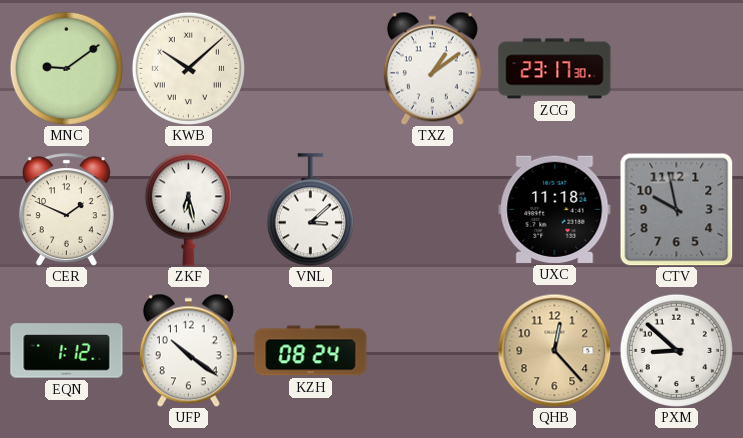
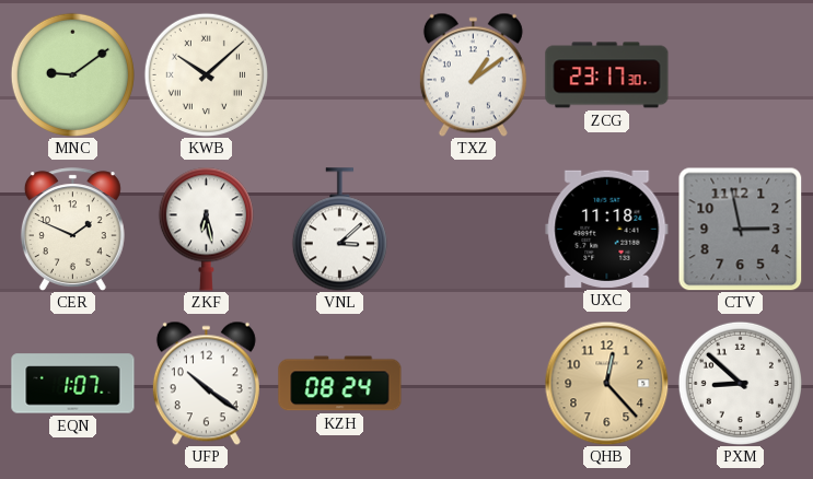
CTV: 9:58 -> 2:58
EQN: 1:12 -> 1:07
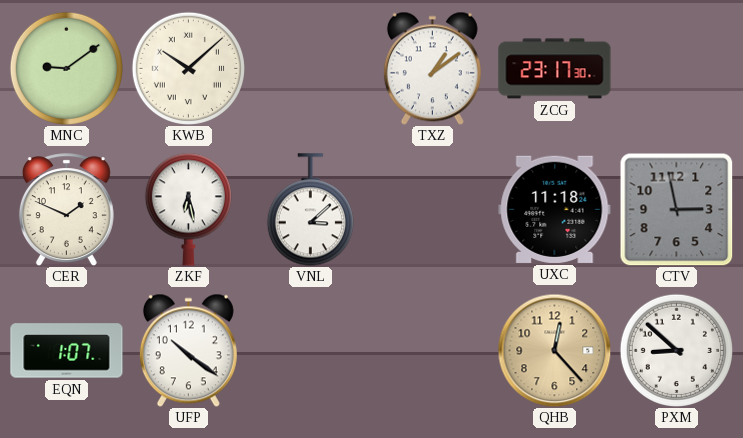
KZH: 08:24 -> none
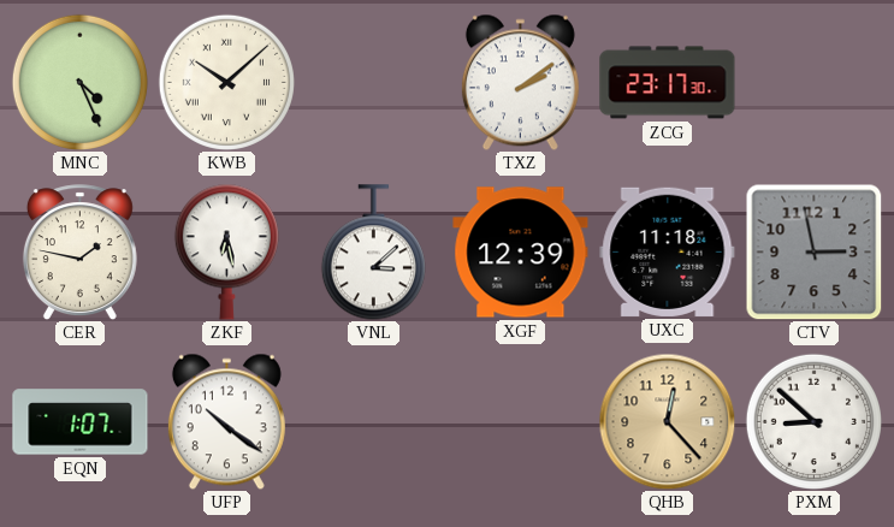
MNC: 9:09 -> 4:26
TXZ: 1:09 -> 2:09
CER: 1:49 -> 1:47
XGF: none -> 12:39
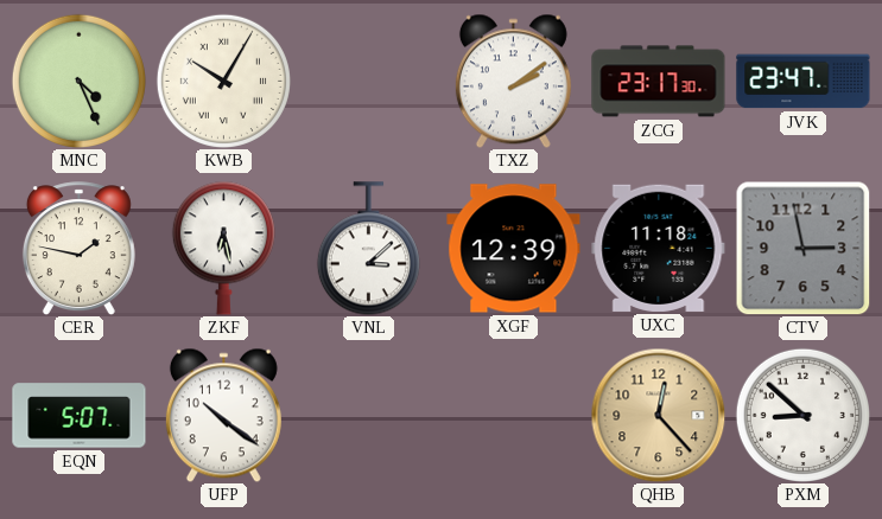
KWB: 10:08 -> 10:05
JVK: none -> 23:47
EQN: 1:07 -> 5:07
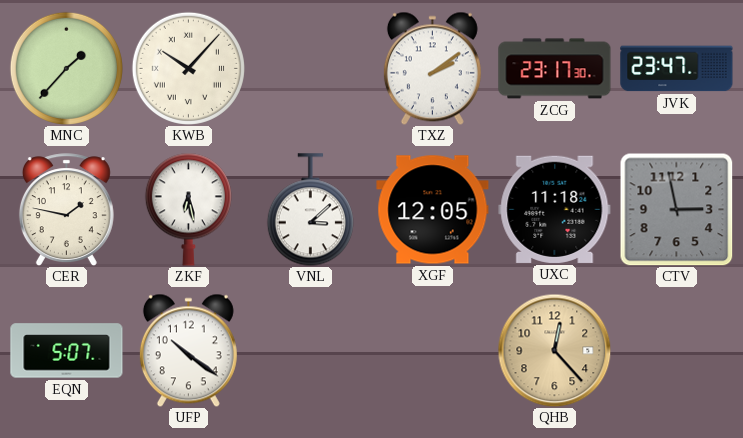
MNC: 4:26 -> 1:37
KWB: 10:05 -> 10:07
XGF: 12:39 -> 12:05
PXM: 8:52 -> none
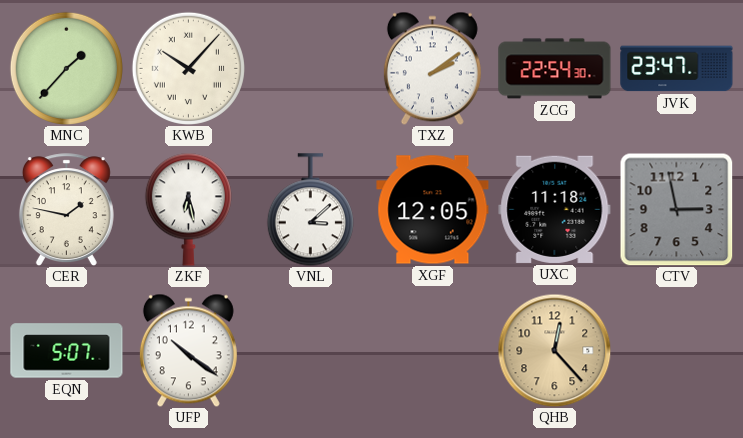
ZCG: 23:17 -> 22:54
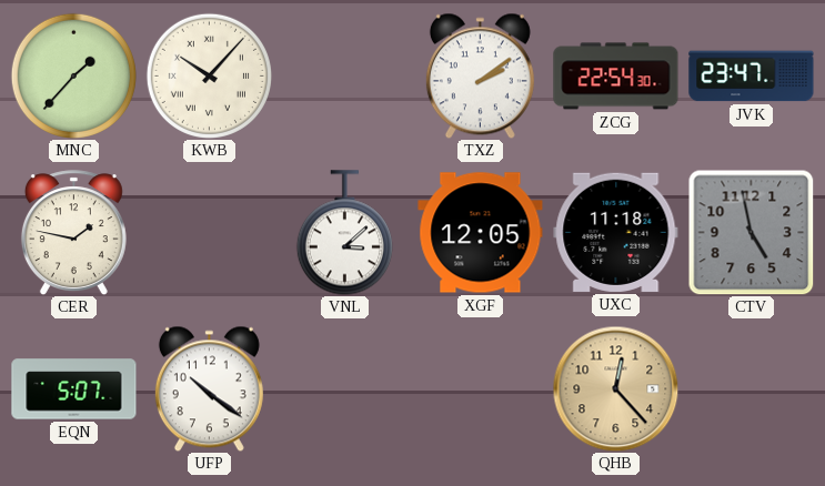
ZKF: 6:28 -> none
CTV: 2:58 -> 4:58
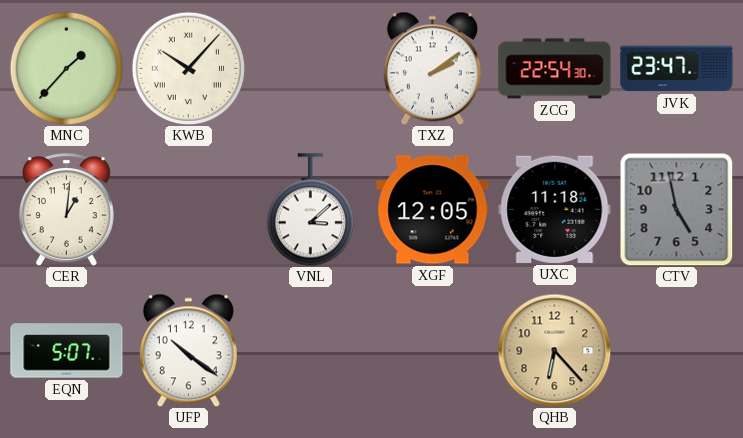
CER: 1:47 -> 1:01
QHB: 12:23 -> 6:23
